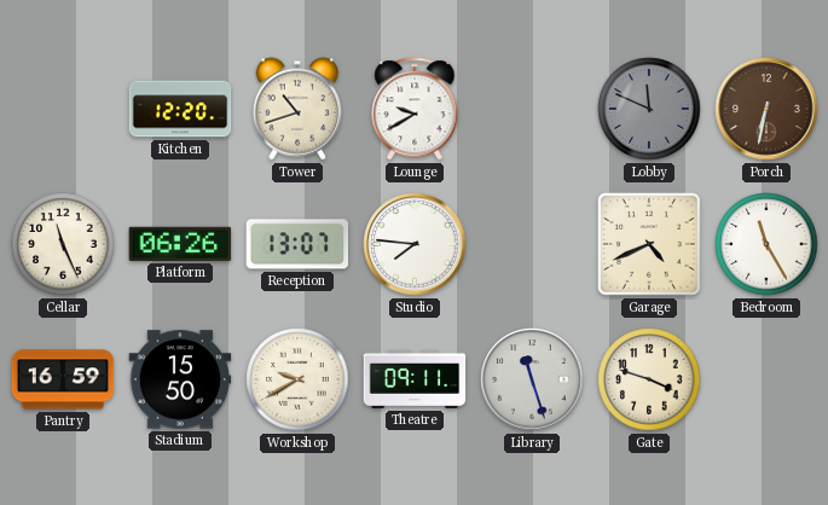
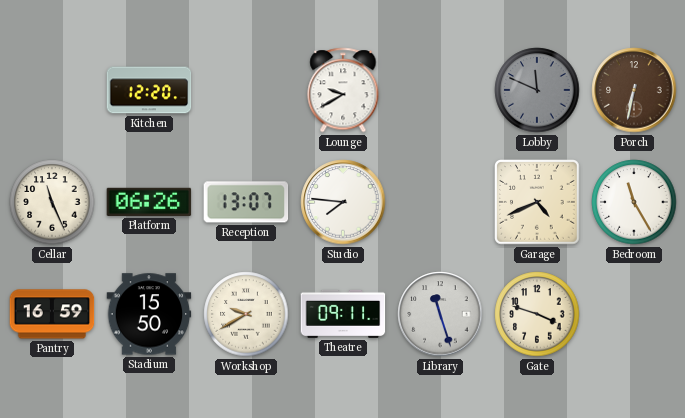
Tower: 10:42 -> none
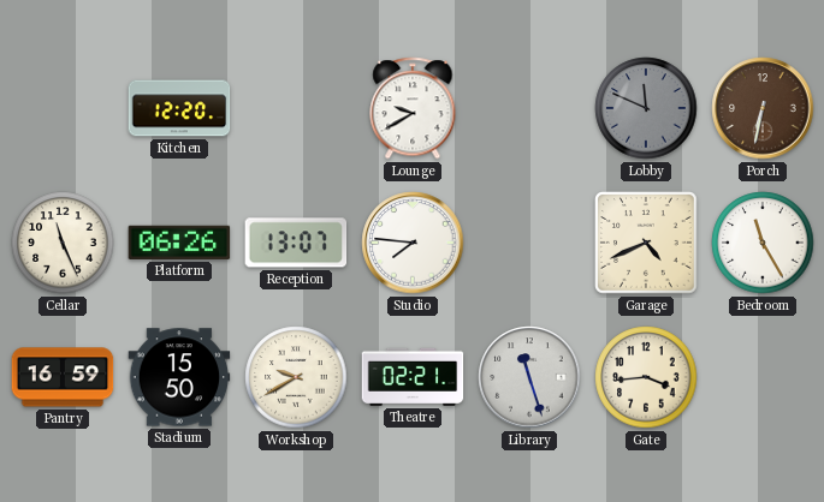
Theatre: 09:11 -> 02:21
Gate: 3:48 -> 3:44
